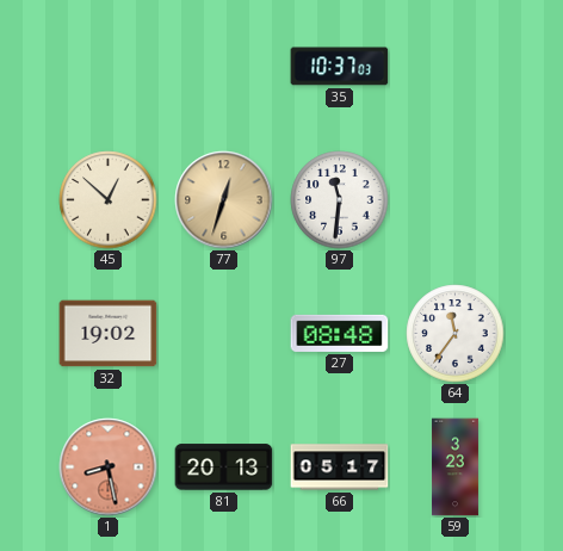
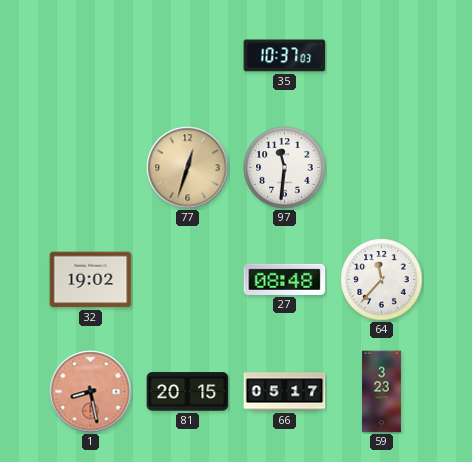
45: 12:52 -> none
64: 11:36 -> 11:37
81: 20:13 -> 20:15
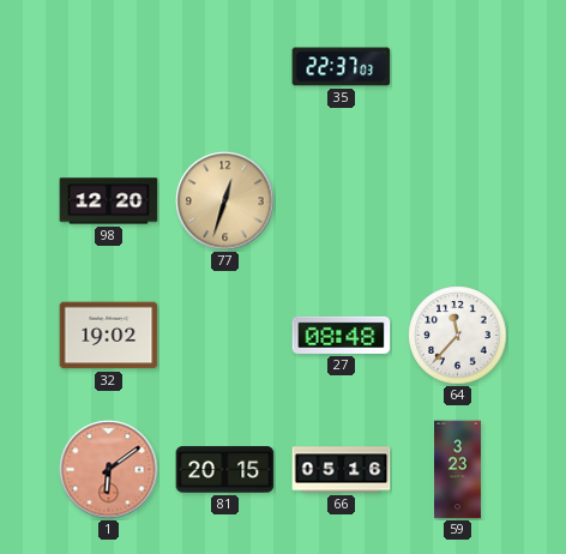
35: 10:37 -> 22:37
98: none -> 12:20
97: 11:31 -> none
1: 8:28 -> 6:09
66: 05:17 -> 05:16
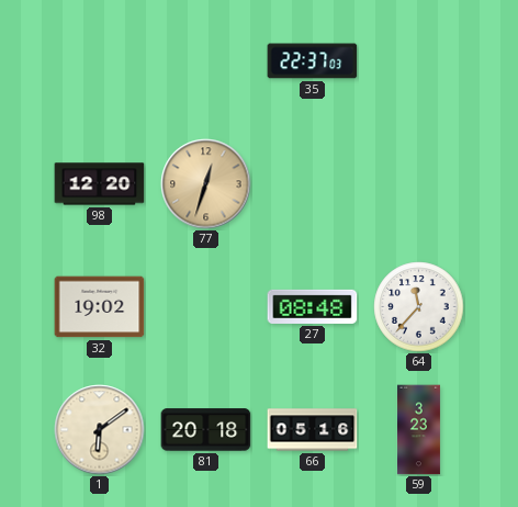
1 dial: salmon -> cream
81: 20:15 -> 20:18
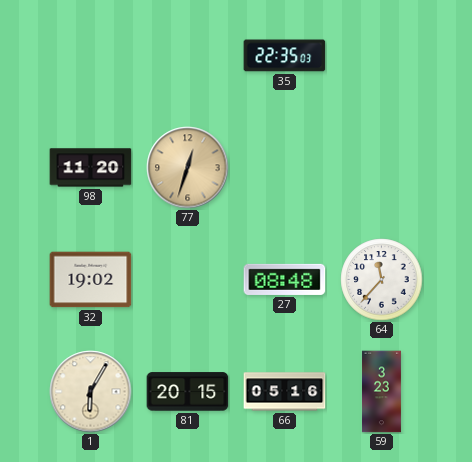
35: 22:37 -> 22:35
98: 12:20 -> 11:20
1: 6:09 -> 6:05
81: 20:18 -> 20:15
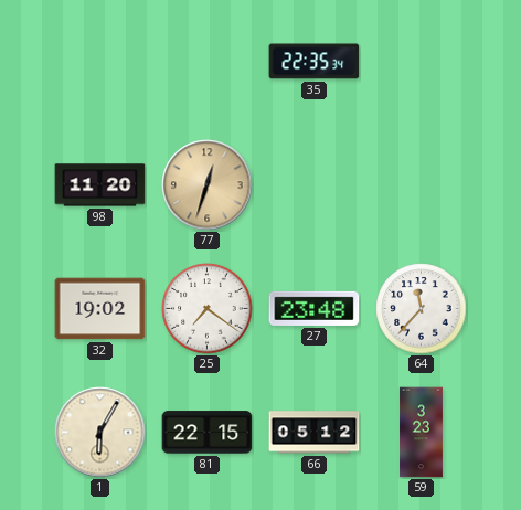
35: 22:35:03 -> 22:35:34
25: none -> 7:21
27: 08:48 -> 23:48
81: 20:15 -> 22:15
66: 05:16 -> 05:12
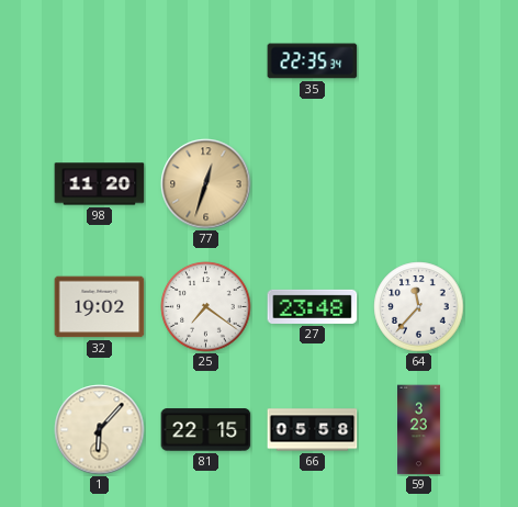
1: 6:05 -> 6:07
66: 05:12 -> 05:58
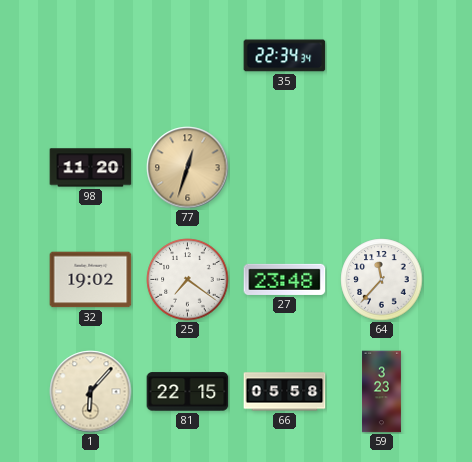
35: 22:35 -> 22:34
